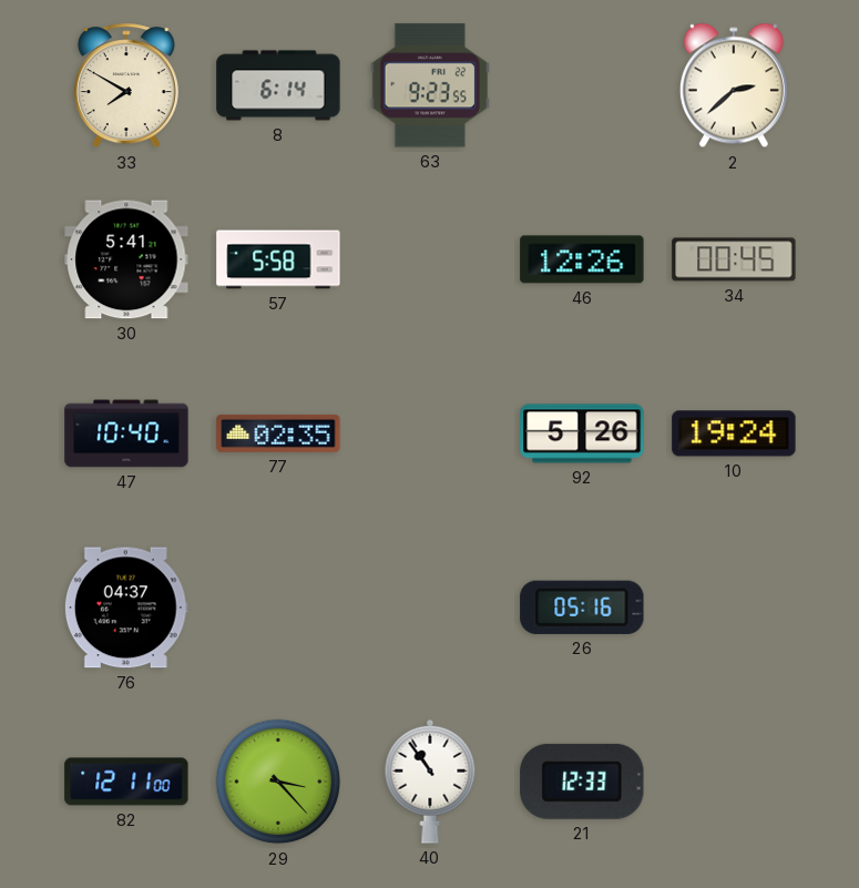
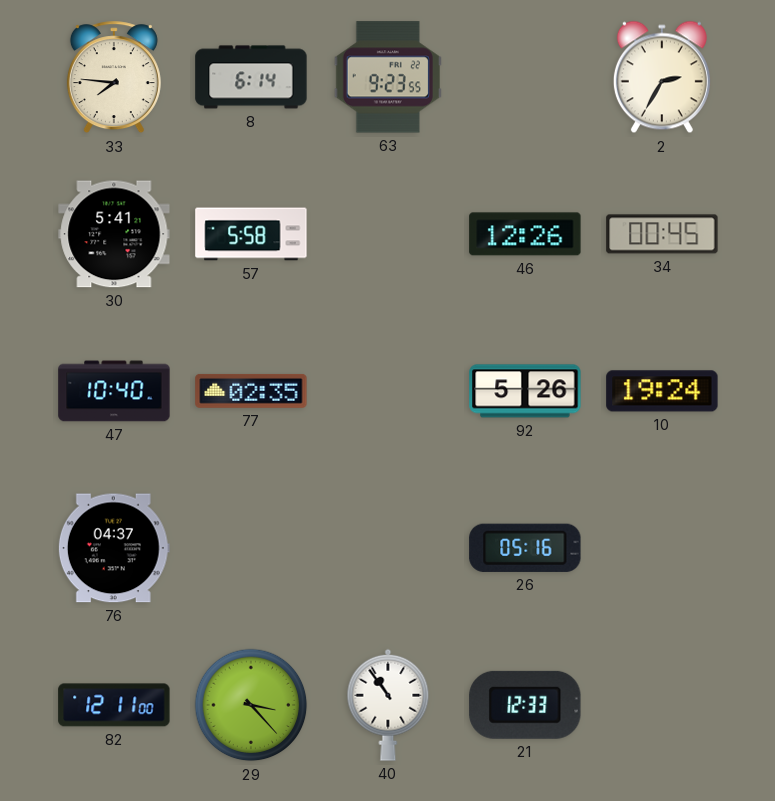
33: 7:50 -> 7:46
2: 2:38 -> 2:35
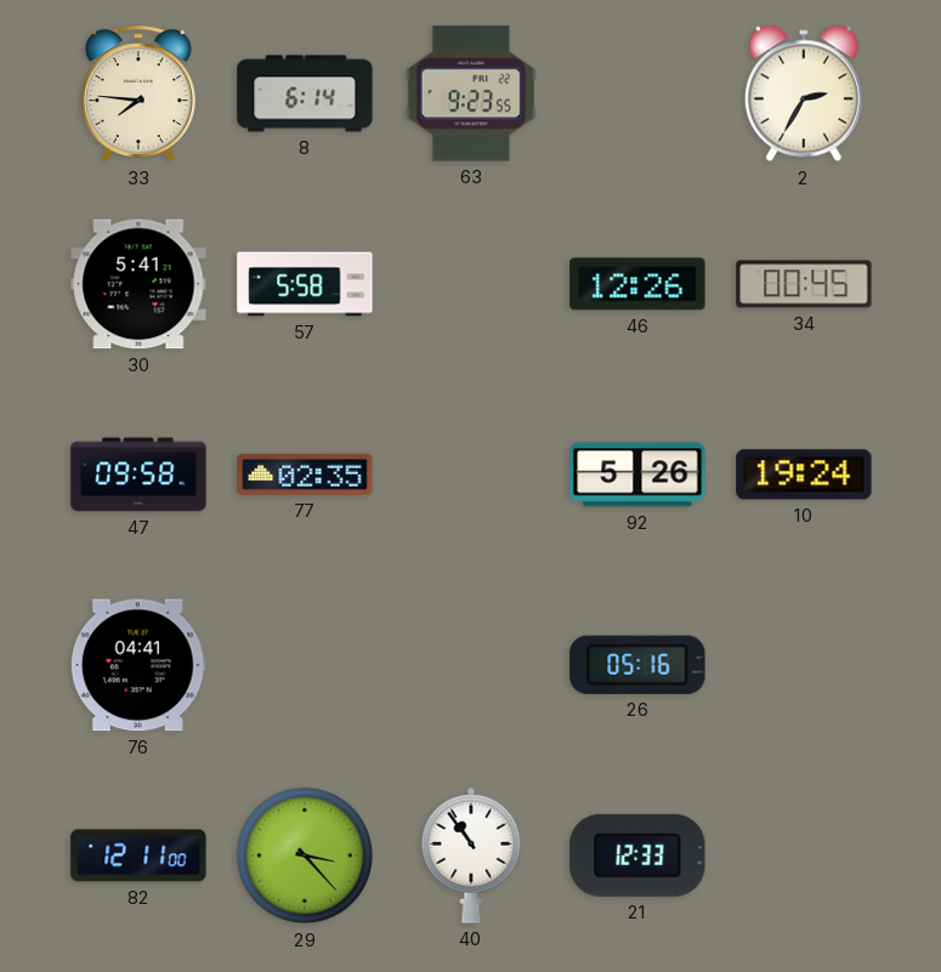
47: 10:40 -> 09:58
76: 04:37 -> 04:41
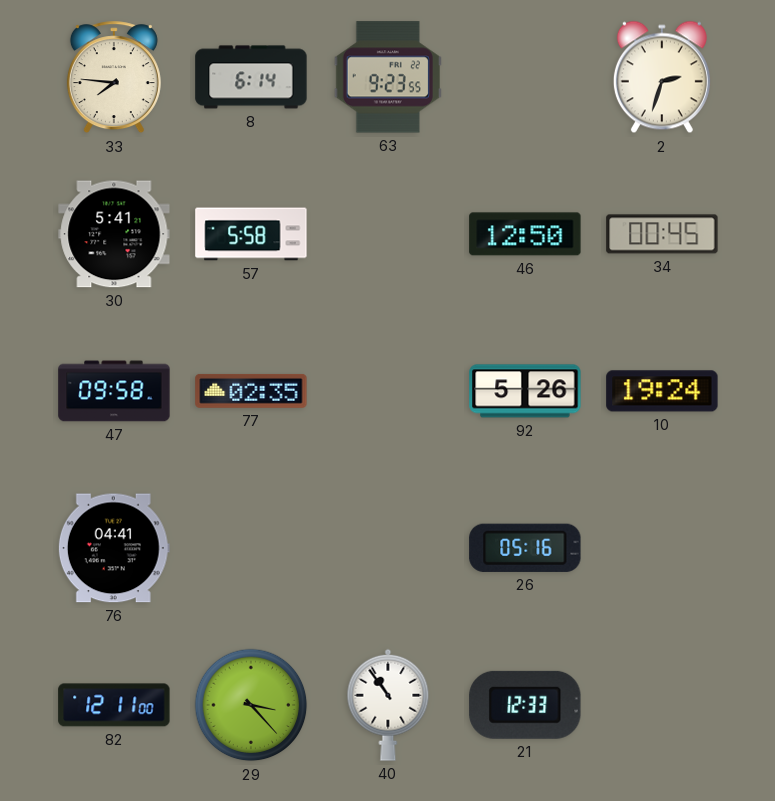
2: 2:35 -> 2:33
46: 12:26 -> 12:50
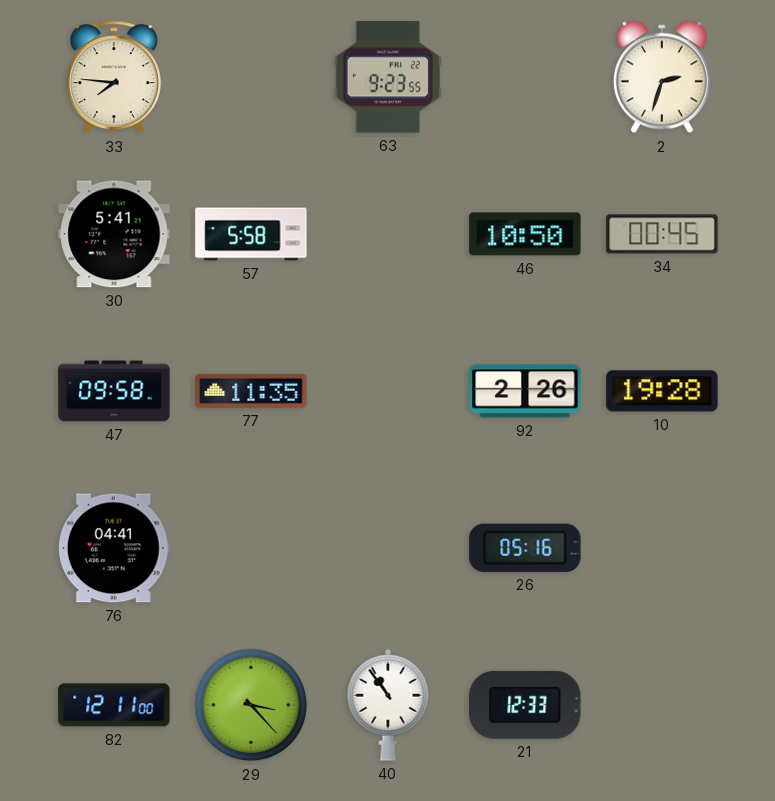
8: 6:14 -> none
46: 12:50 -> 10:50
77: 02:35 -> 11:35
92: 5:26 -> 2:26
10: 19:24 -> 19:28
